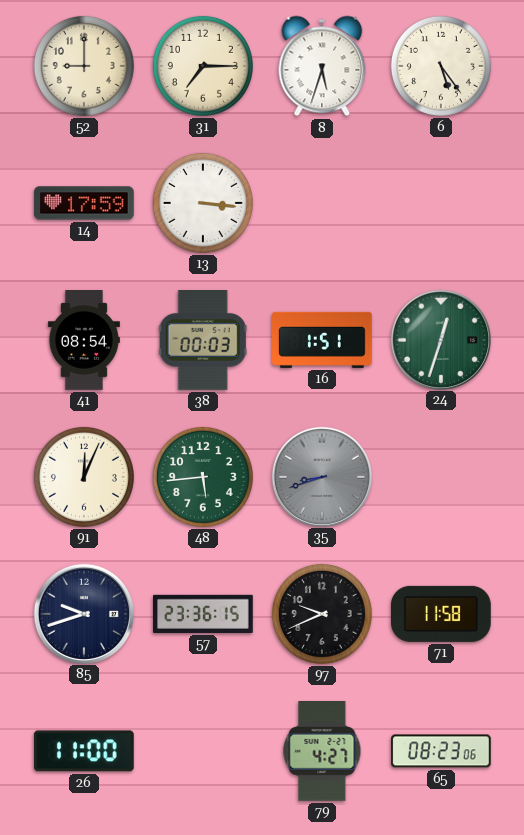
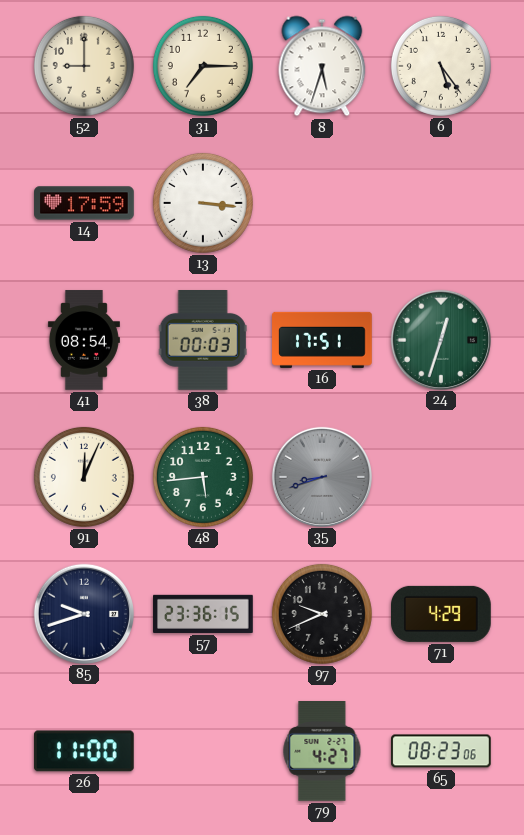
16: 1:51 -> 17:51
71: 11:58 -> 4:29
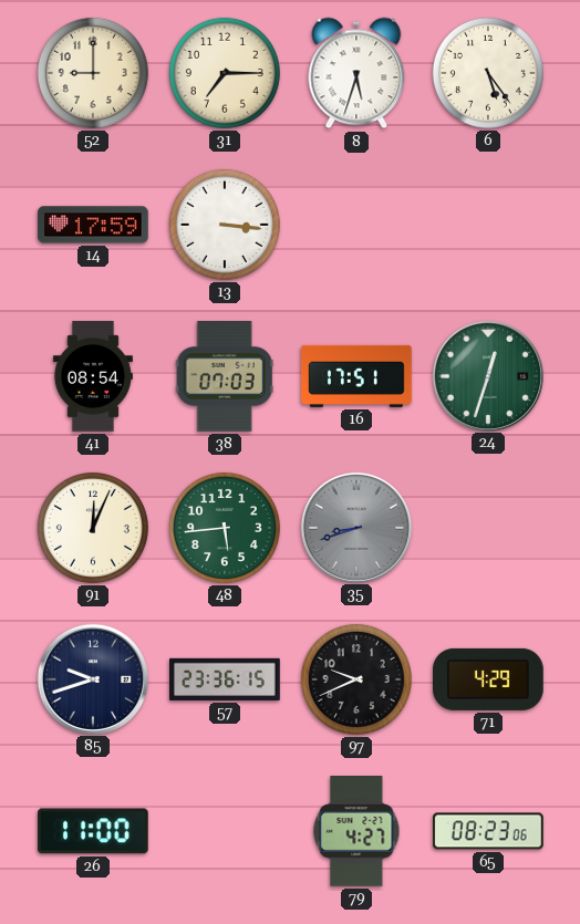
38: 00:03 -> 07:03
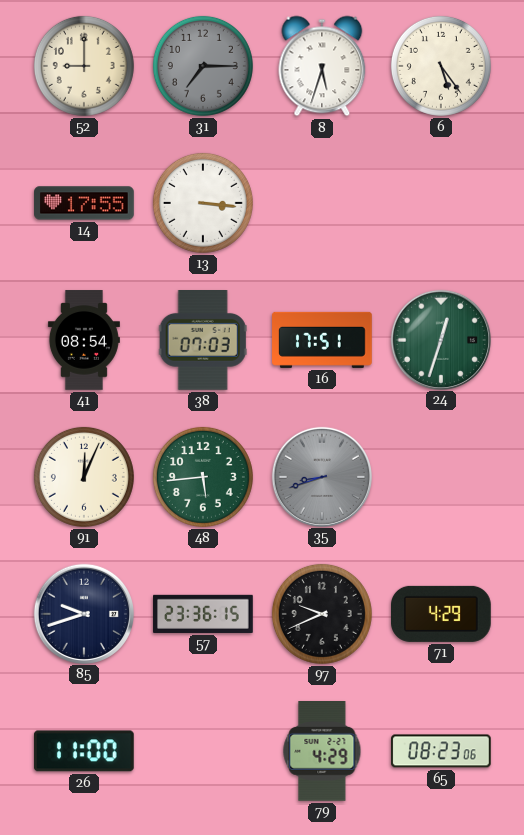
31 dial: cream -> grey
14: 17:59 -> 17:55
79: 4:27 -> 4:29
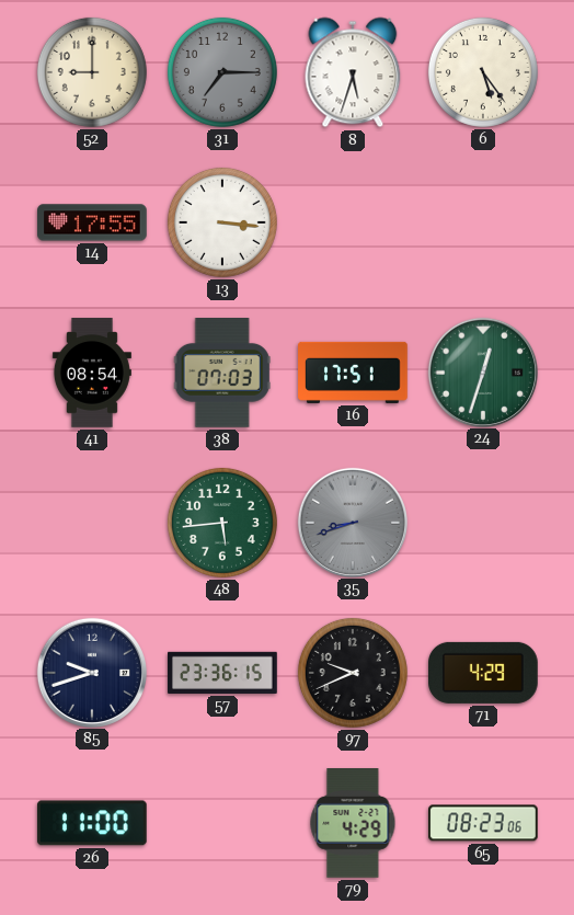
91: 12:04 -> none
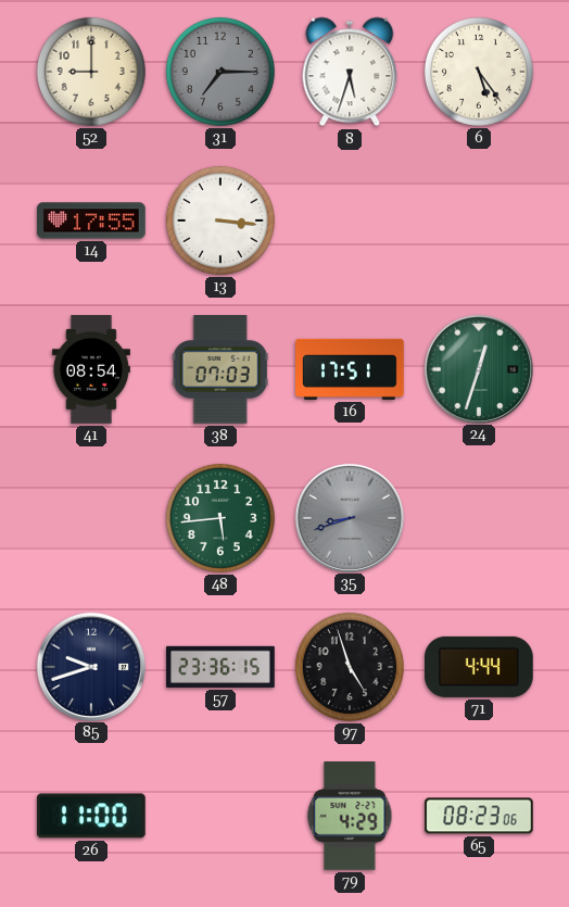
97: 9:41 -> 4:57
71: 4:29 -> 4:44
